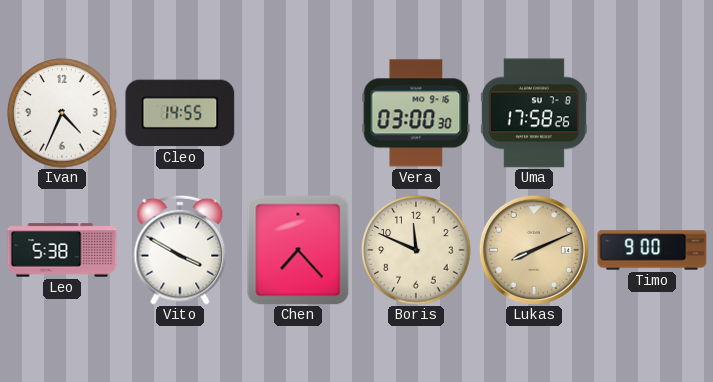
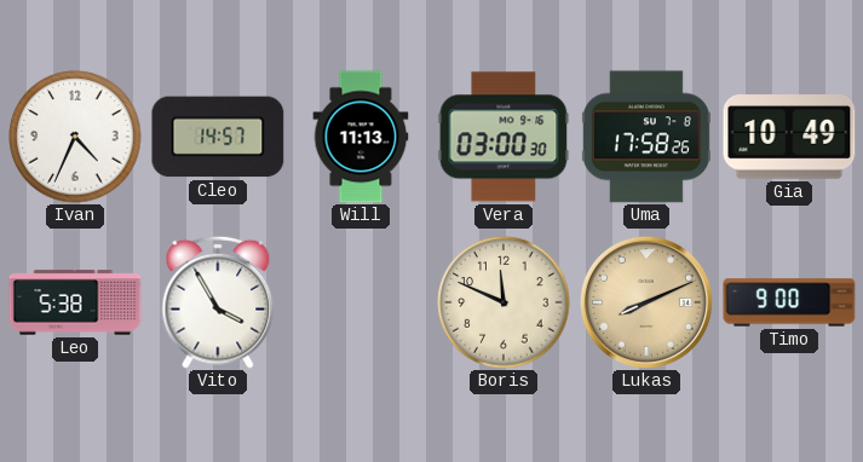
Cleo: 14:55 -> 14:57
Will: none -> 11:13
Gia: none -> 10:49
Vito: 3:50 -> 3:55
Chen: 7:23 -> none
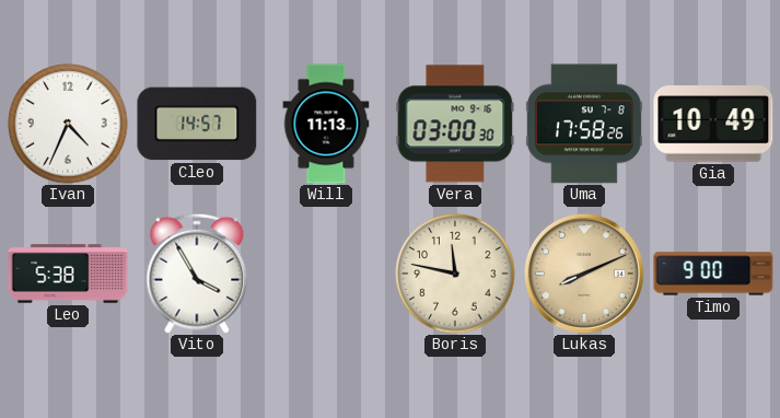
Boris: 11:49 -> 11:47
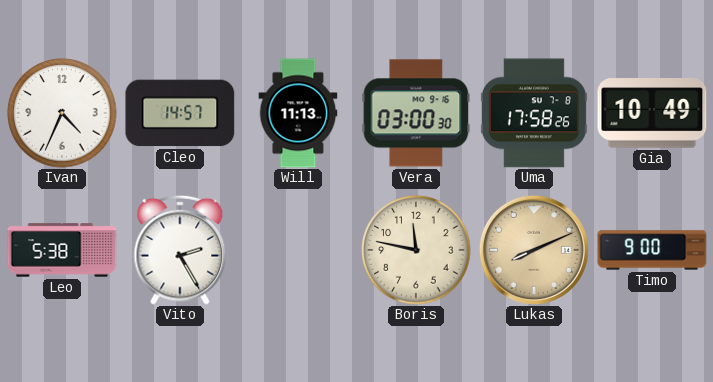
Vito: 3:55 -> 2:25
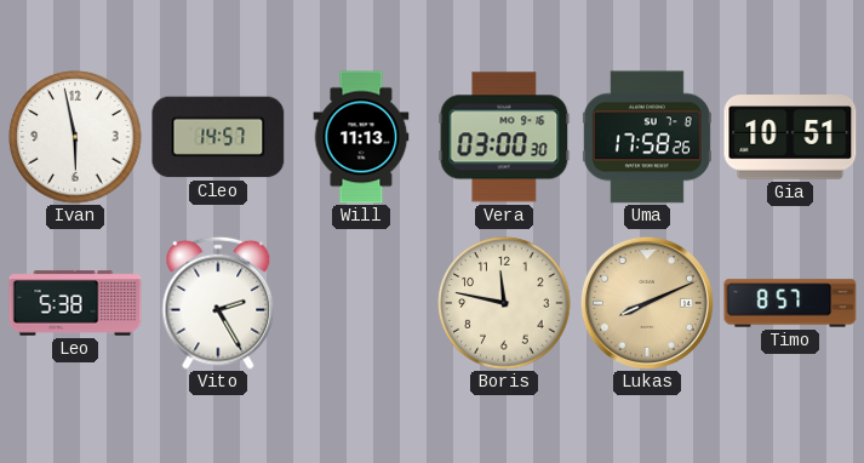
Ivan: 4:34 -> 5:58
Gia: 10:49 -> 10:51
Timo: 9:00 -> 8:57
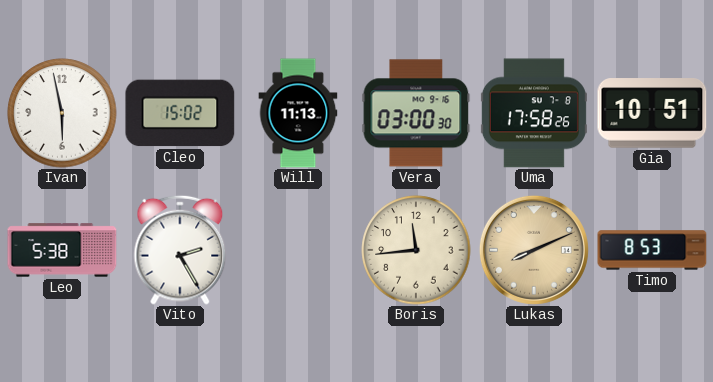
Cleo: 14:57 -> 15:02
Boris: 11:47 -> 11:44
Timo: 8:57 -> 8:53
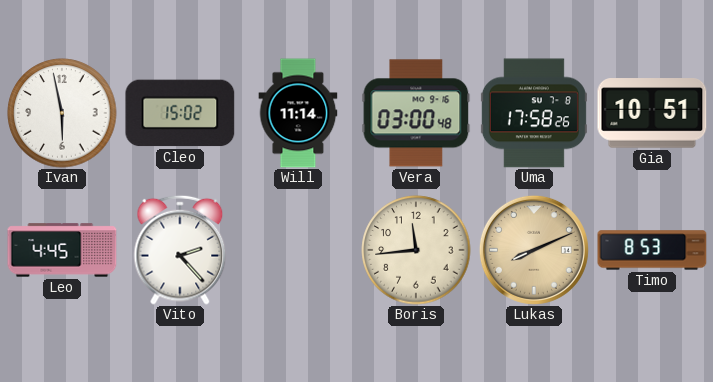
Will: 11:13 -> 11:14
Vera: 03:00:30 -> 03:00:48
Leo: 5:38 -> 4:45
Vito: 2:25 -> 2:23
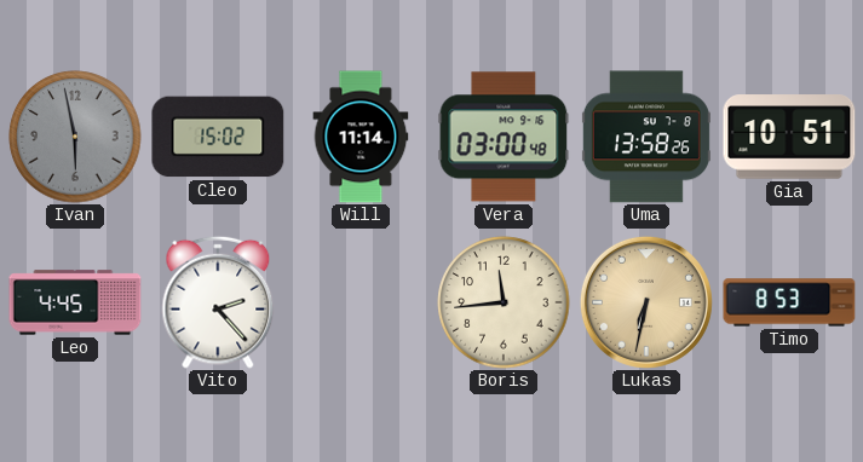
Ivan dial: white -> grey
Uma: 17:58 -> 13:58
Lukas: 8:11 -> 6:32
